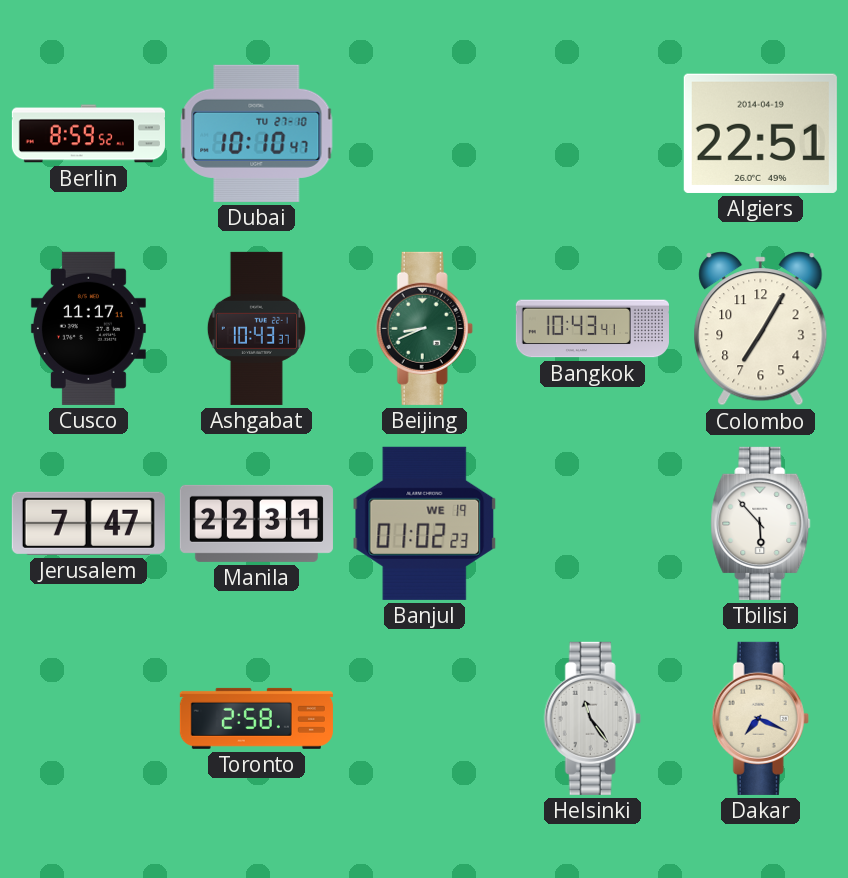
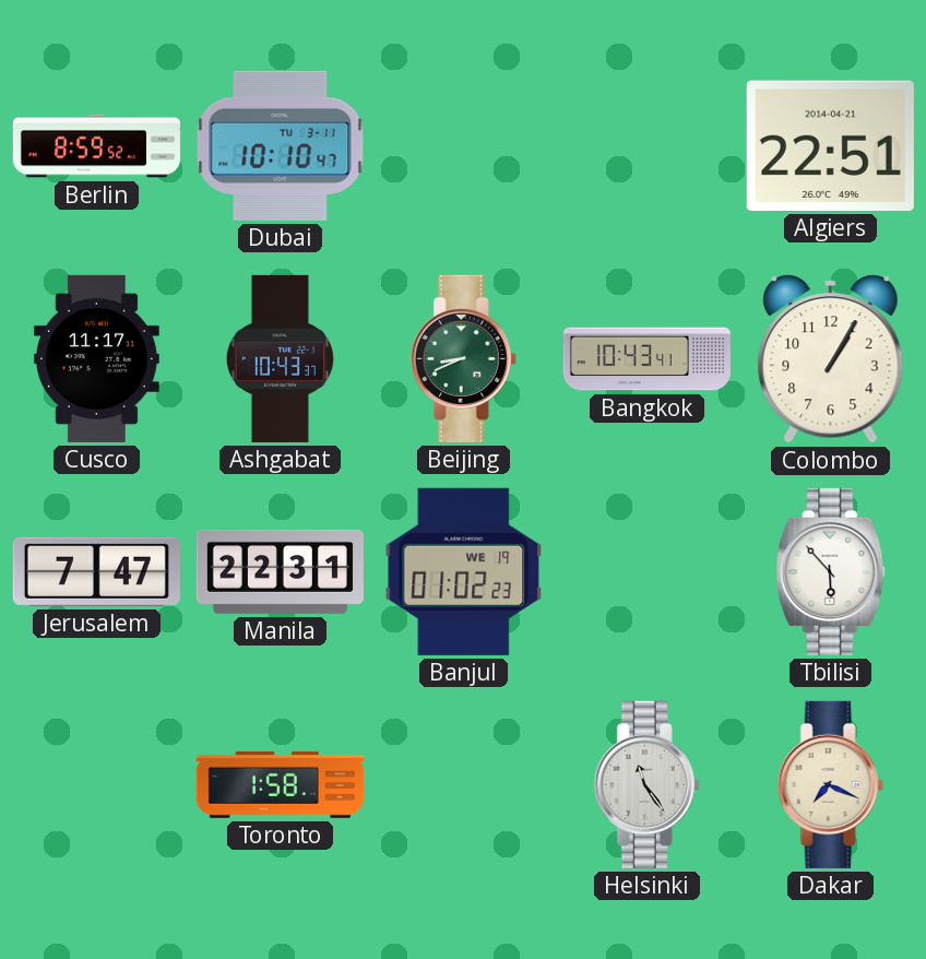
Dubai date: TU 27-10 -> TU 3-11
Algiers date: 2014-04-19 -> 2014-04-21
Colombo: 7:05 -> 1:05
Toronto: 2:58 -> 1:58
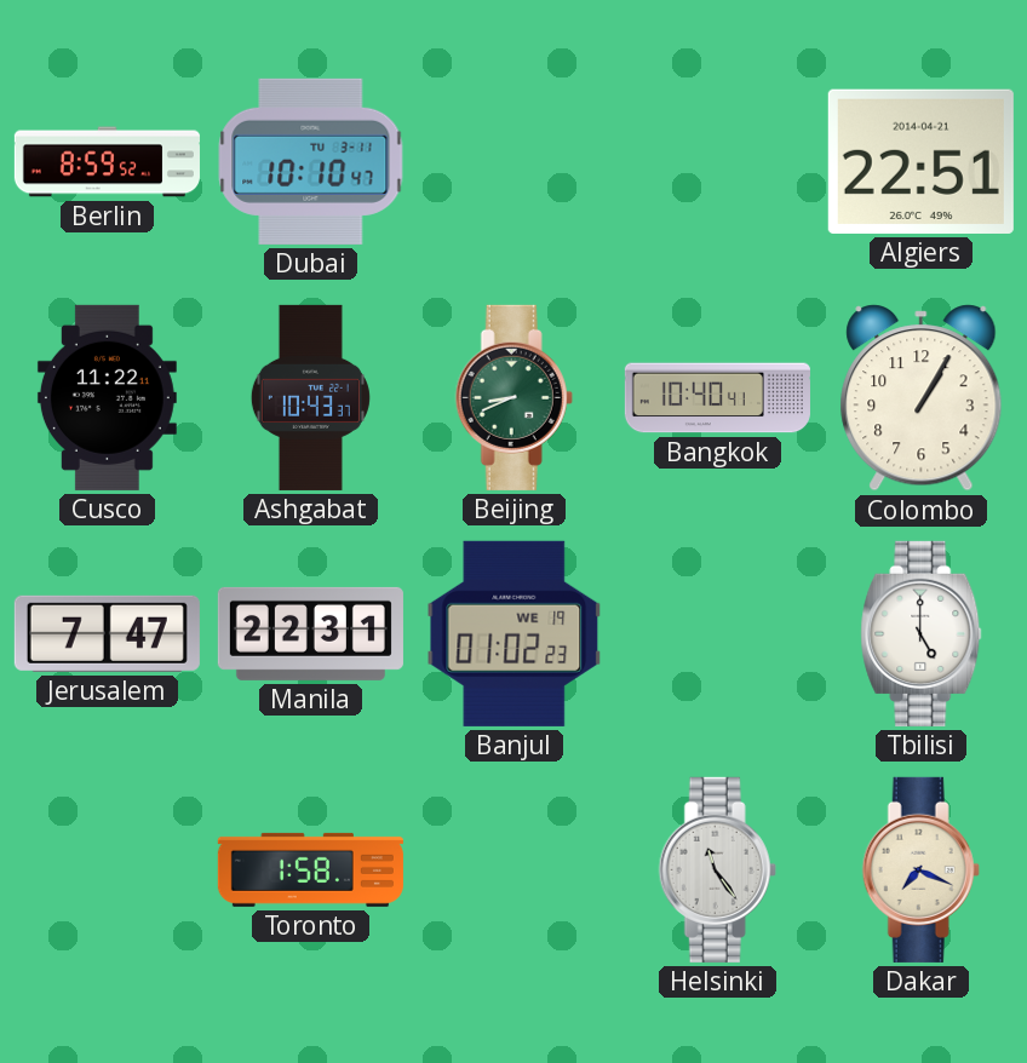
Cusco: 11:17 -> 11:22
Bangkok: 10:43 -> 10:40
Tbilisi: 5:53 -> 5:00
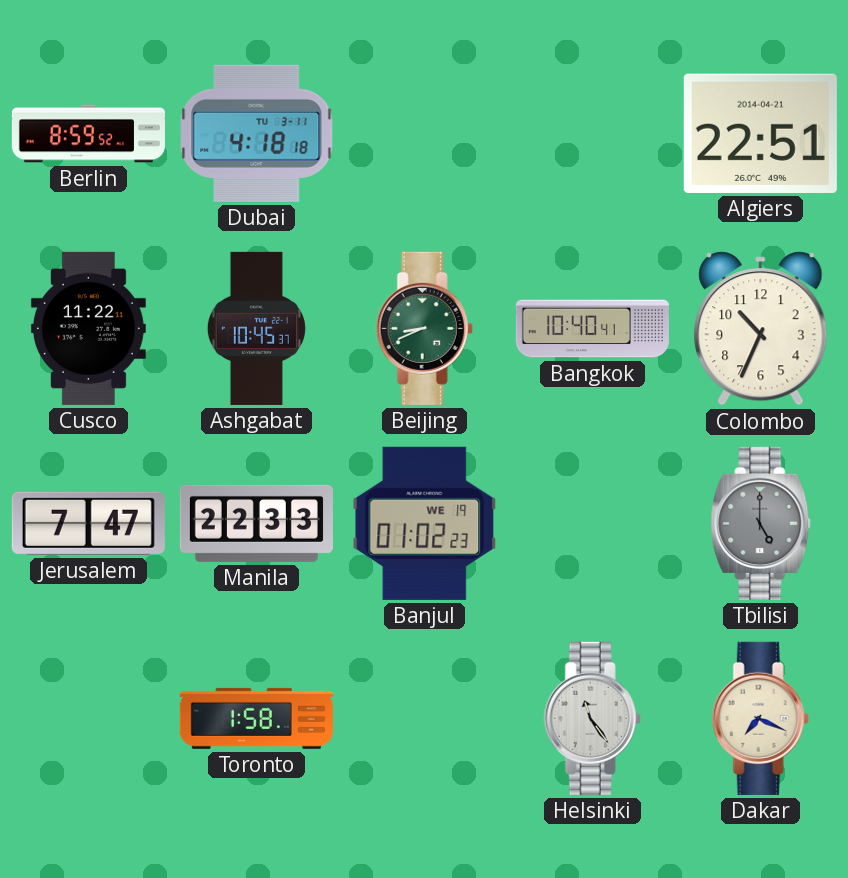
Dubai: 10:10 -> 4:18
Ashgabat: 10:43 -> 10:45
Colombo: 1:05 -> 10:34
Manila: 22:31 -> 22:33
Tbilisi dial: white -> grey
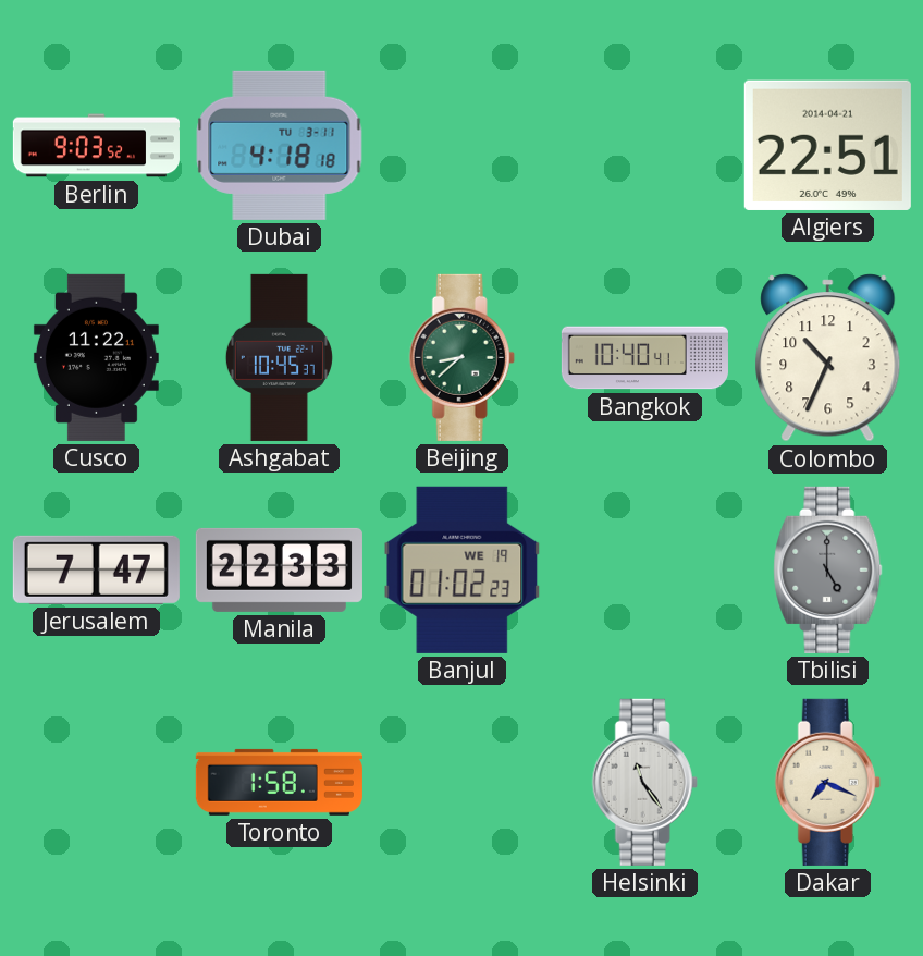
Berlin: 8:59 -> 9:03
Beijing: 8:41 -> 8:38
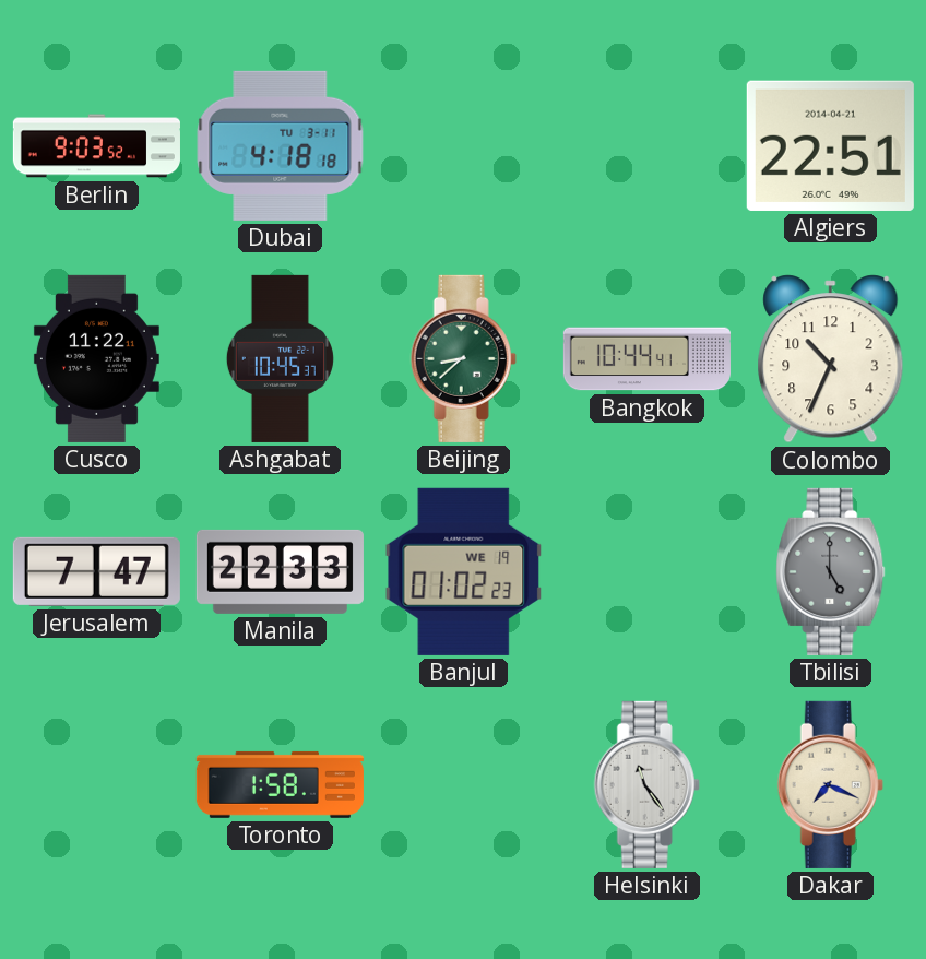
Bangkok: 10:40 -> 10:44
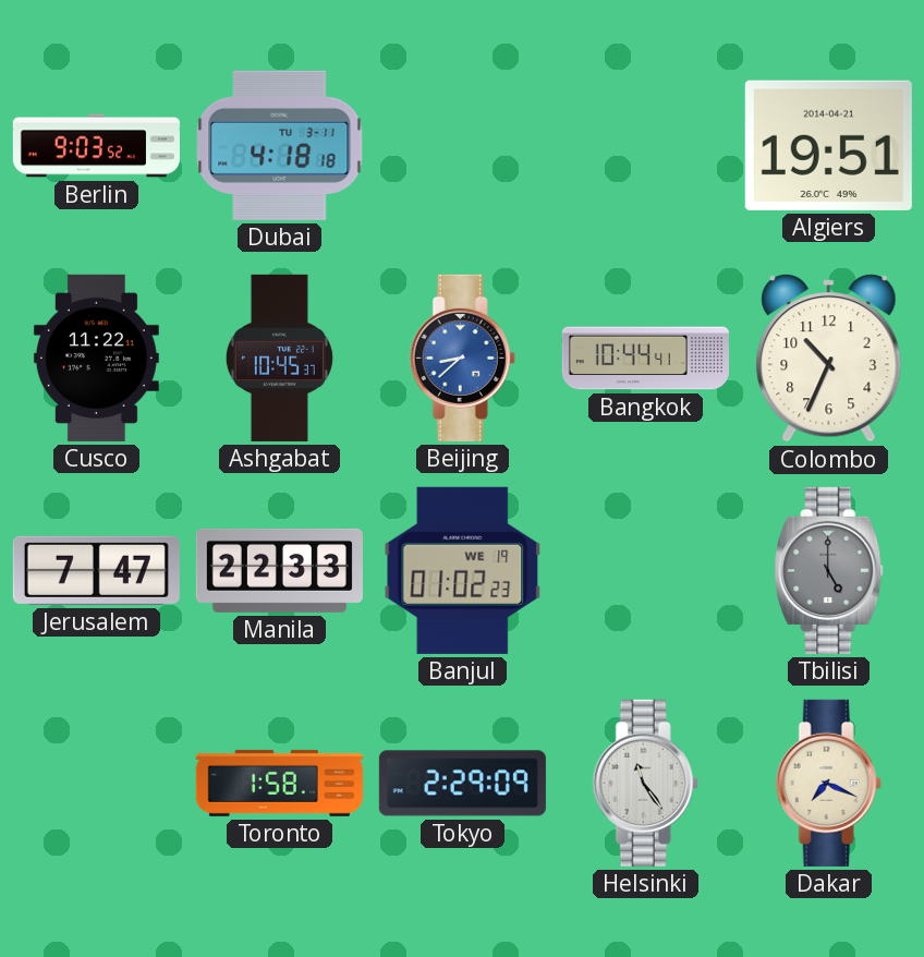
Algiers: 22:51 -> 19:51
Beijing dial: green -> blue
Tokyo: none -> 2:29
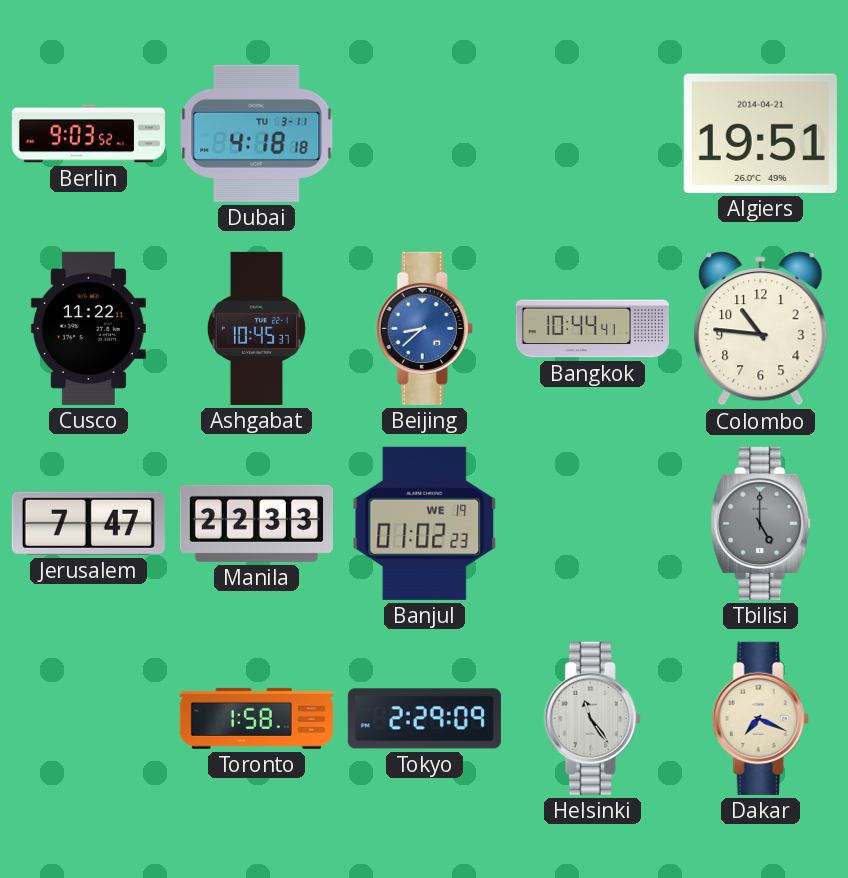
Colombo: 10:34 -> 10:46
